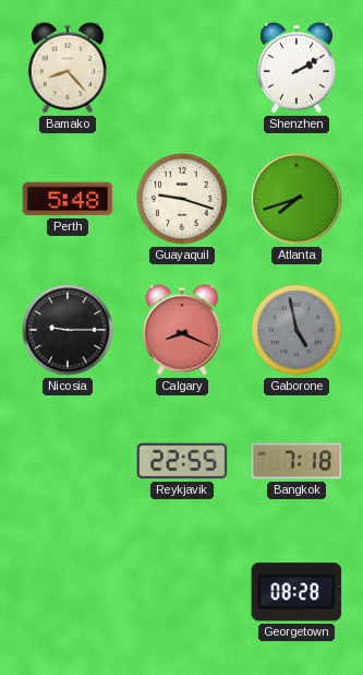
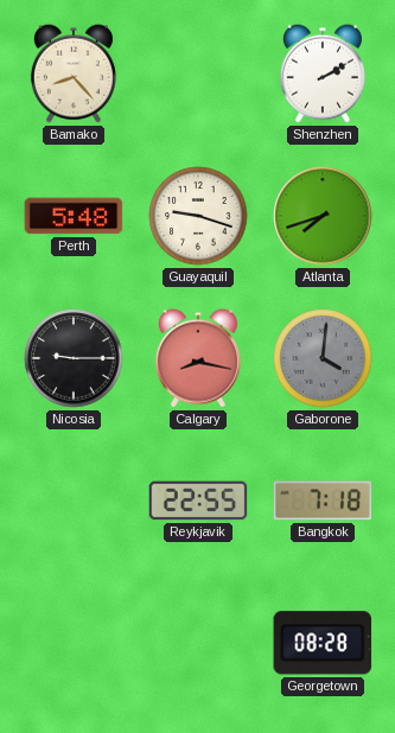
Calgary: 8:19 -> 8:17
Gaborone: 4:58 -> 4:01
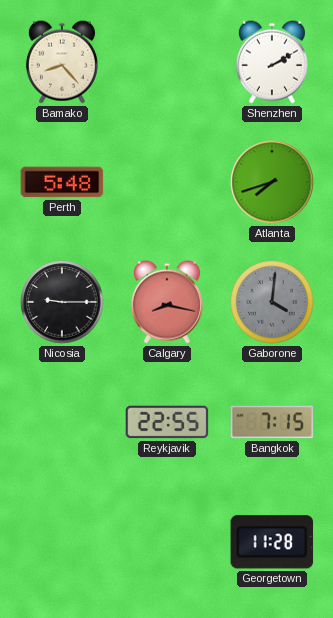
Guayaquil: 9:18 -> none
Bangkok: 7:18 -> 7:15
Georgetown: 08:28 -> 11:28
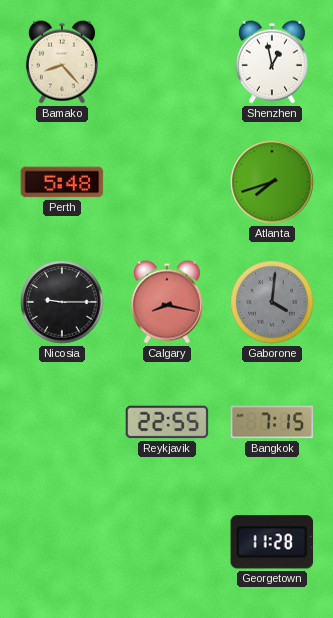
Shenzhen: 2:10 -> 12:58
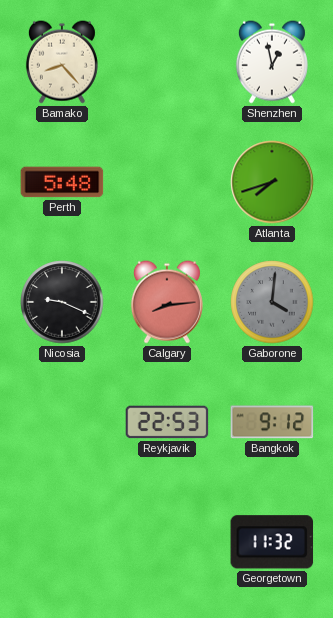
Nicosia: 9:15 -> 9:19
Calgary: 8:17 -> 8:14
Reykjavik: 22:55 -> 22:53
Bangkok: 7:15 -> 9:12
Georgetown: 11:28 -> 11:32
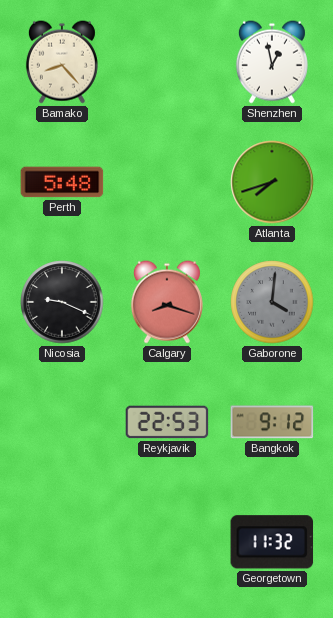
Calgary: 8:14 -> 8:18
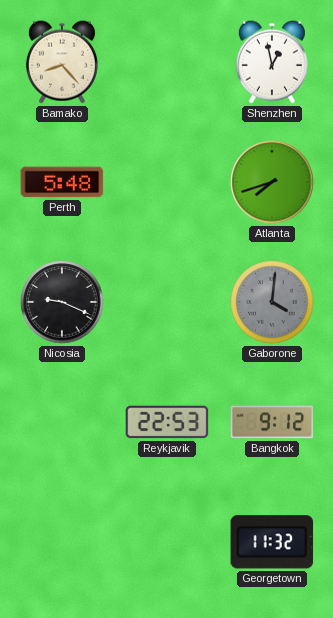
Calgary: 8:18 -> none
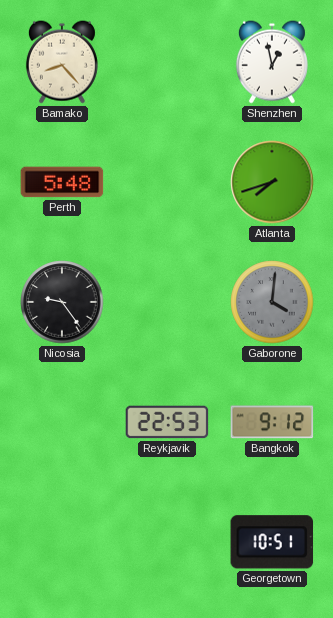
Nicosia: 9:19 -> 9:24
Georgetown: 11:32 -> 10:51
